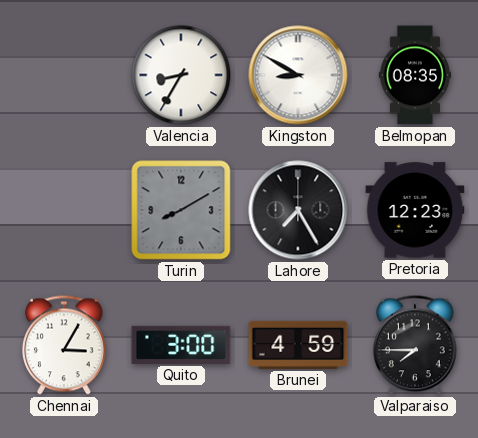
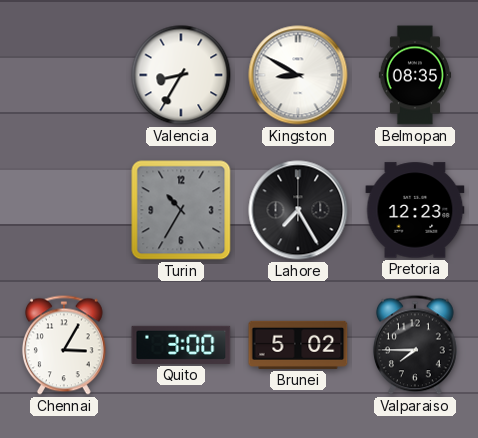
Turin: 8:10 -> 10:35
Brunei: 4:59 -> 5:02
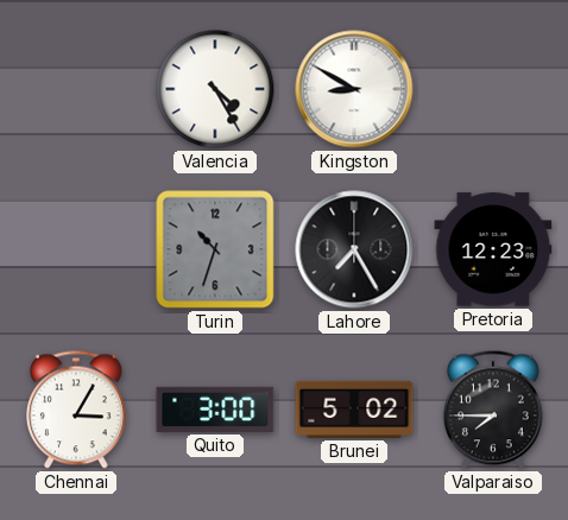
Valencia: 8:35 -> 4:25
Belmopan: 08:35 -> none
Turin: 10:35 -> 10:33
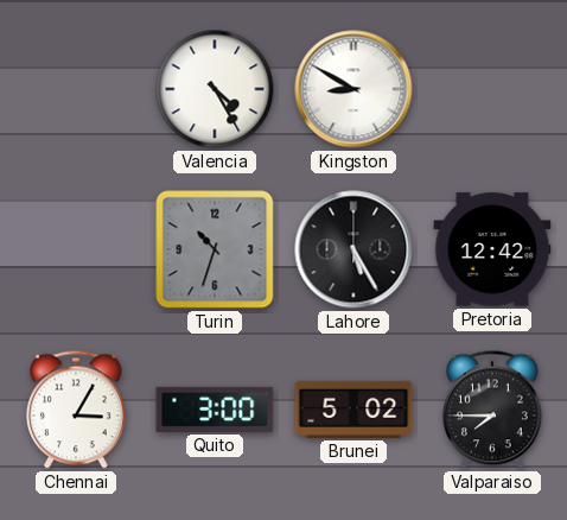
Lahore: 7:25 -> 5:25
Pretoria: 12:23 -> 12:42
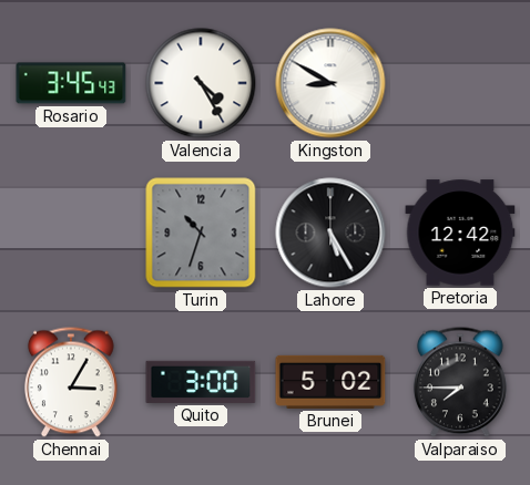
Rosario: none -> 3:45
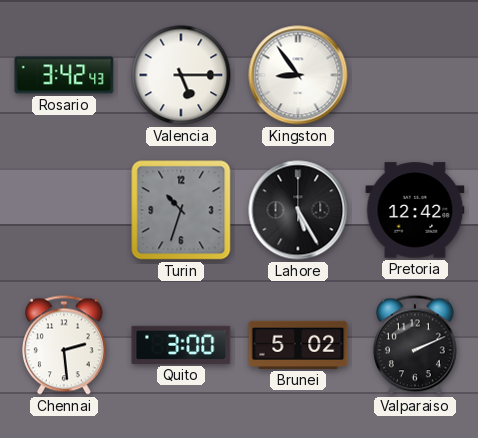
Rosario: 3:45 -> 3:42
Valencia: 4:25 -> 5:15
Kingston: 8:50 -> 8:54
Chennai: 3:05 -> 2:29
Valparaiso: 7:45 -> 2:11
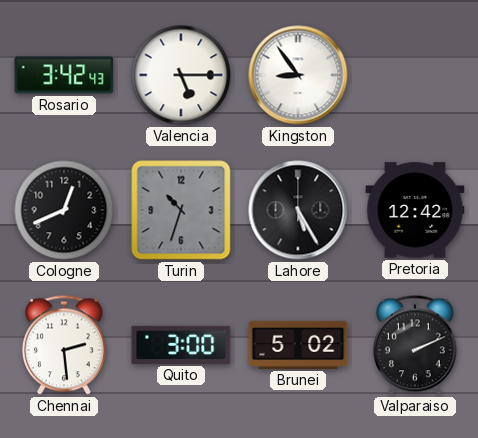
Cologne: none -> 12:41
